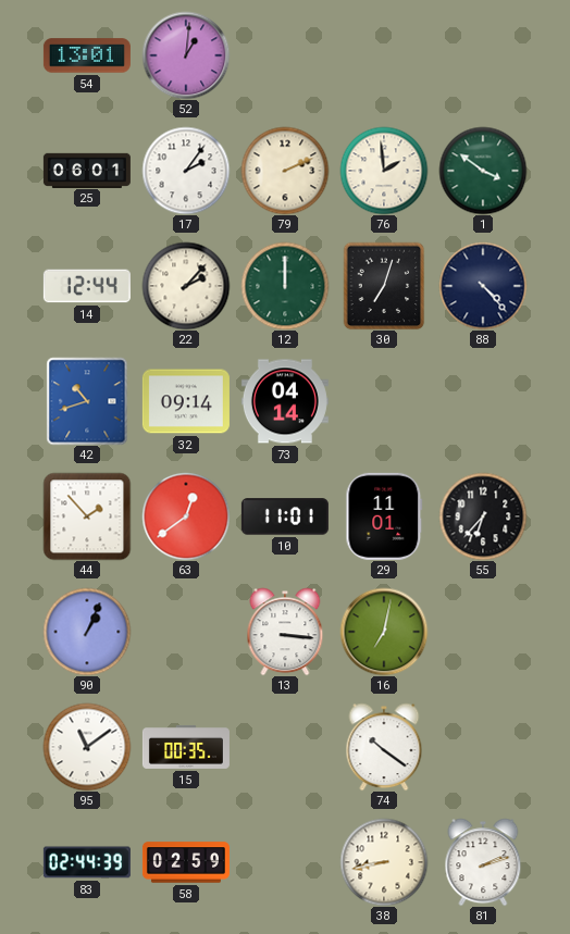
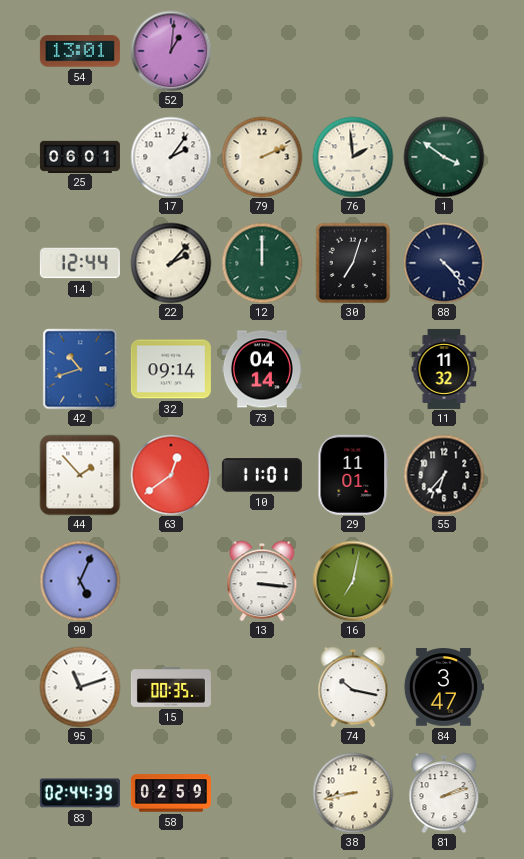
11: none -> 11:32
90: 1:04 -> 5:04
95: 11:09 -> 11:12
74: 10:21 -> 10:17
84: none -> 3:47
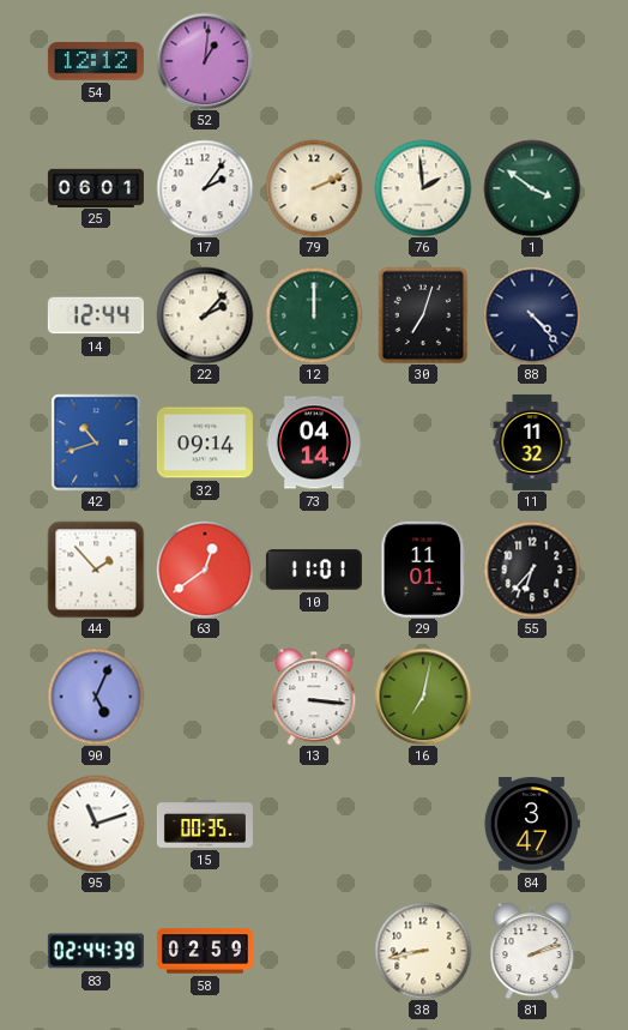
54: 13:01 -> 12:12
74: 10:17 -> none
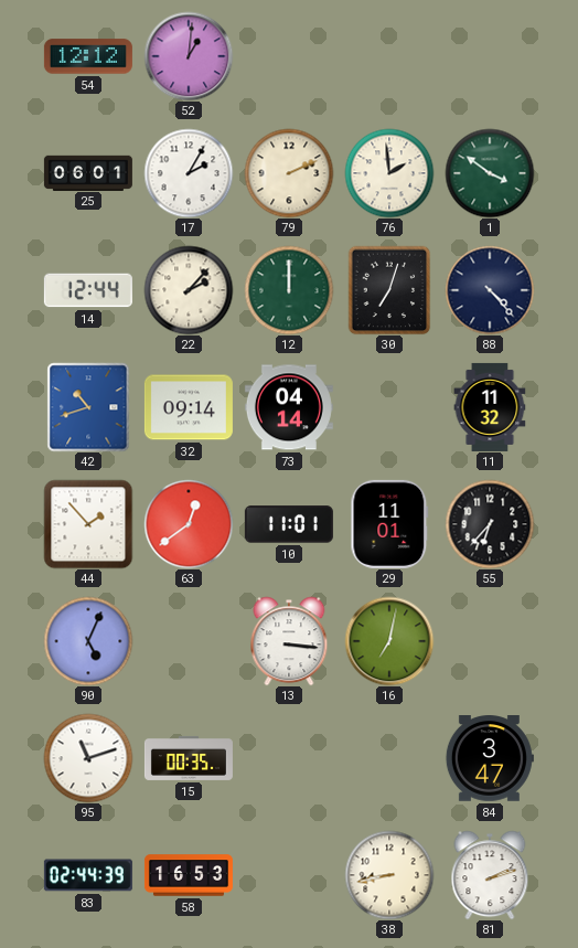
17: 2:06 -> 2:05
58: 02:59 -> 16:53
